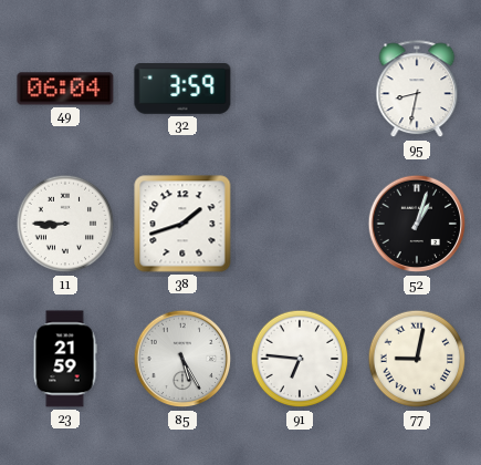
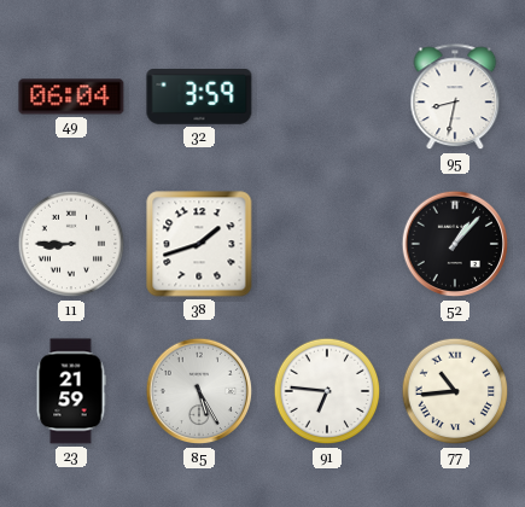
52: 1:03 -> 1:07
77: 9:02 -> 10:44
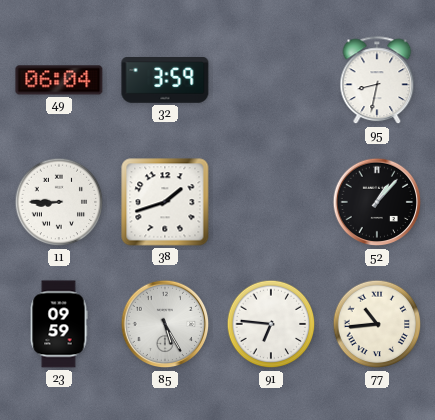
23: 21:59 -> 09:59
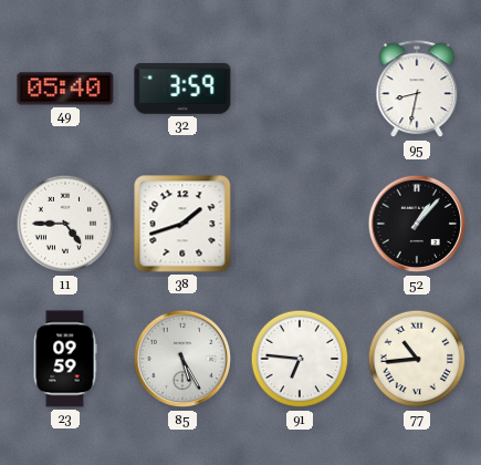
49: 06:04 -> 05:40
11: 8:45 -> 4:45
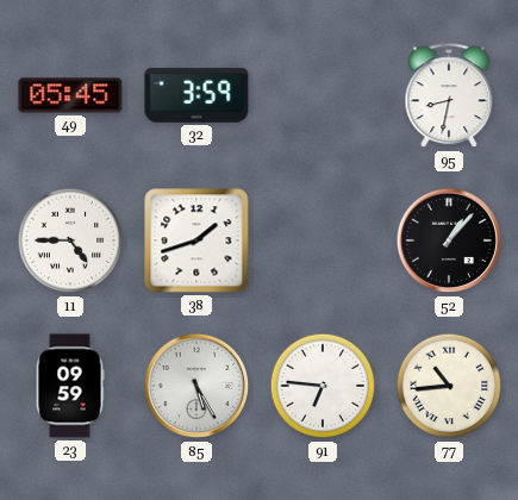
49: 05:40 -> 05:45
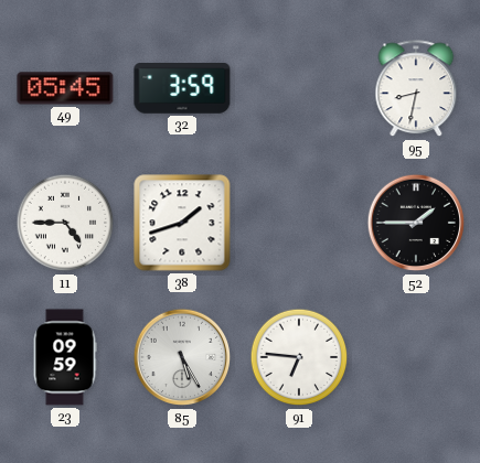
52: 1:07 -> 1:45
77: 10:44 -> none
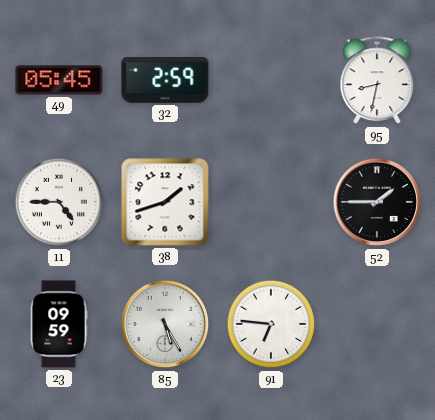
32: 3:59 -> 2:59
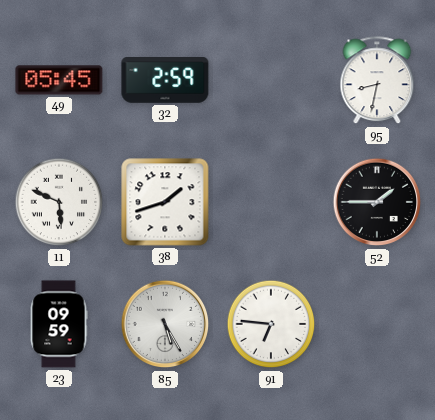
11: 4:45 -> 5:49
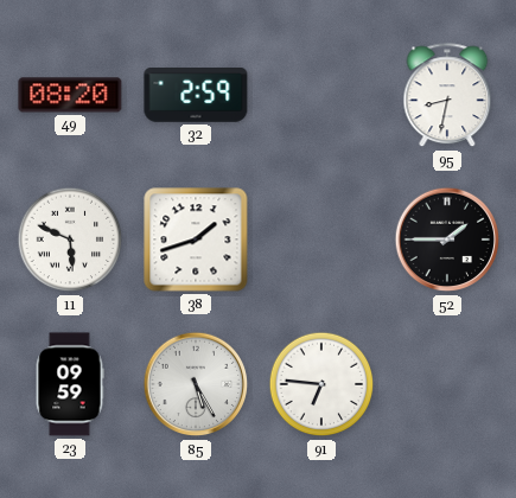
49: 05:45 -> 08:20
